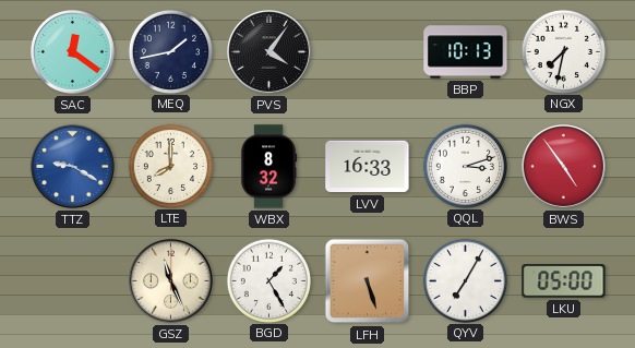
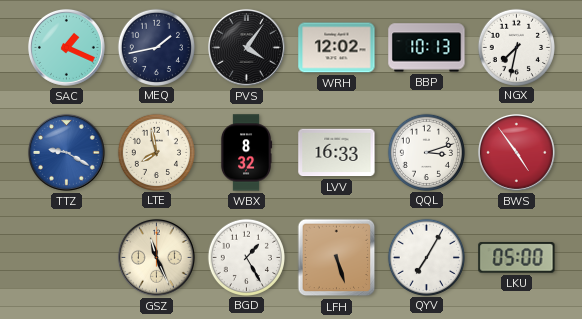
SAC: 12:21 -> 1:19
WRH: none -> 12:02
LTE: 8:00 -> 7:58
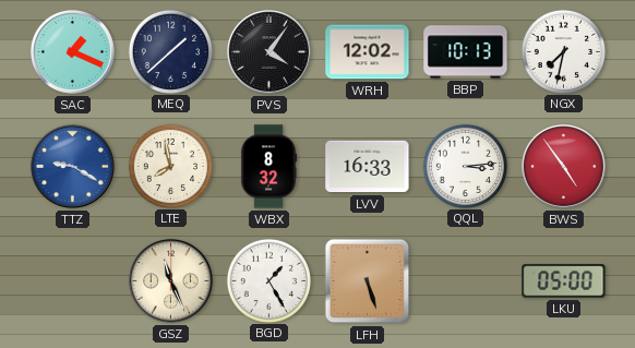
MEQ: 1:43 -> 1:38
QQL: 3:12 -> 3:14
QYV: 7:05 -> none
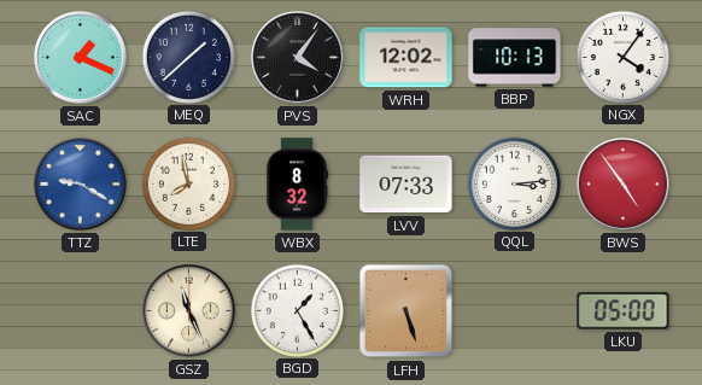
NGX: 7:32 -> 4:06
LVV: 16:33 -> 07:33
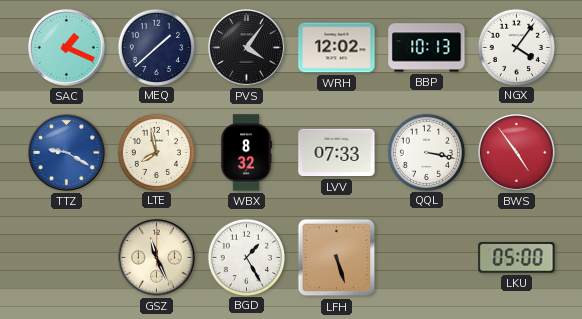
QQL: 3:14 -> 3:17
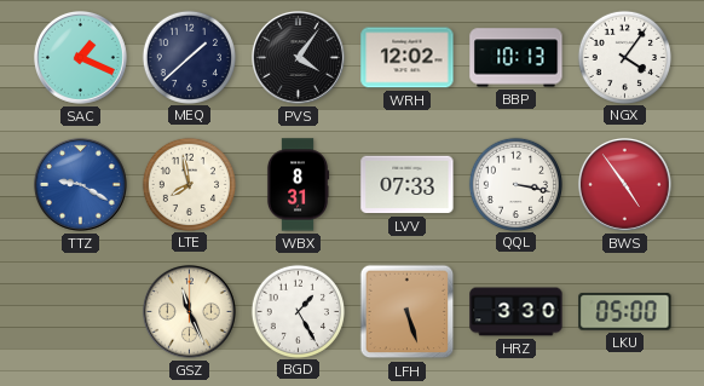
WBX: 8:32 -> 8:31
HRZ: none -> 3:30
